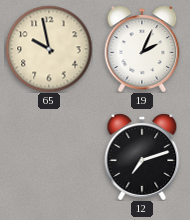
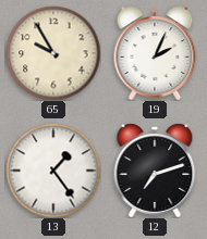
65: 9:58 -> 9:55
13: none -> 1:24
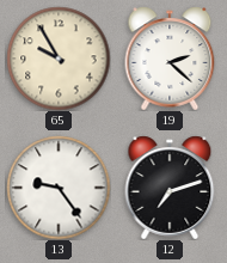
19: 2:04 -> 2:22
13: 1:24 -> 9:24
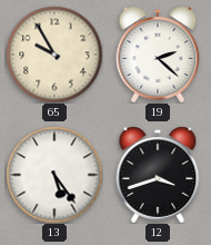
13: 9:24 -> 5:24
12: 7:12 -> 3:42
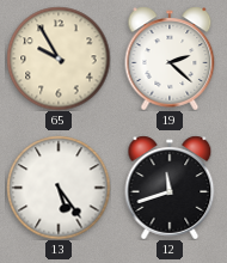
12: 3:42 -> 11:42
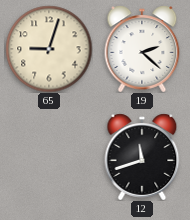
65: 9:55 -> 9:03
13: 5:24 -> none
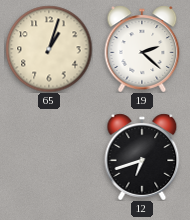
65: 9:03 -> 1:03
12: 11:42 -> 6:42
